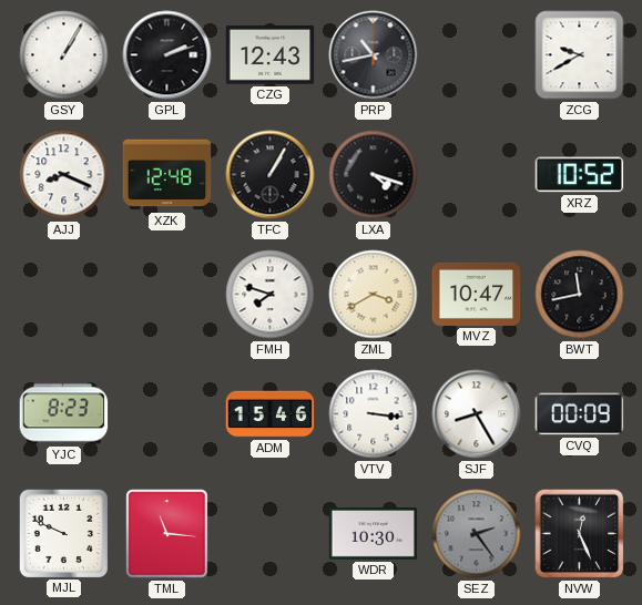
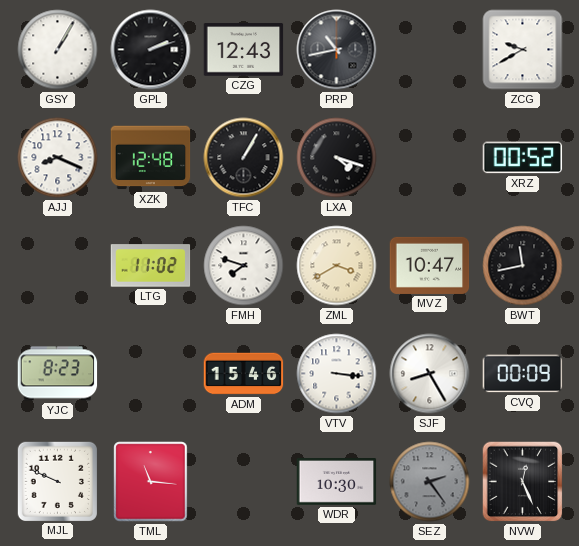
XRZ: 10:52 -> 00:52
LTG: none -> 11:02
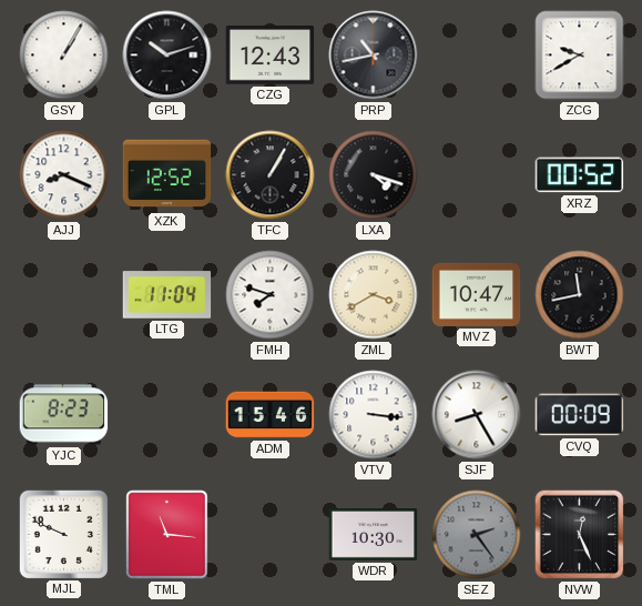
GPL: 2:12 -> 10:12
XZK: 12:48 -> 12:52
LTG: 11:02 -> 11:04
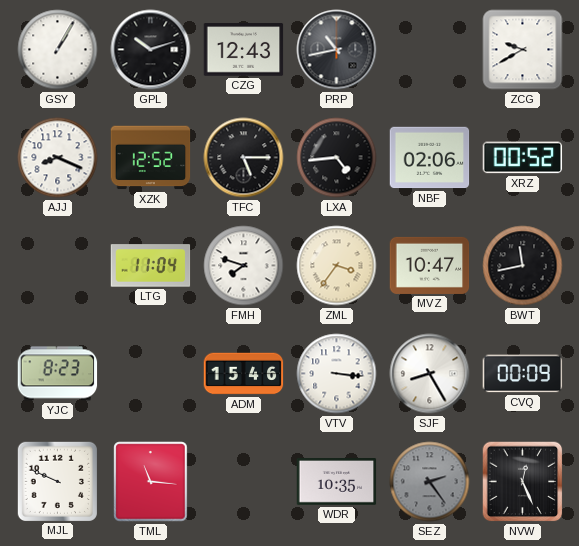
TFC: 1:05 -> 5:15
LXA: 4:18 -> 4:44
NBF: none -> 02:06
ZML: 3:40 -> 3:36
WDR: 10:30 -> 10:35
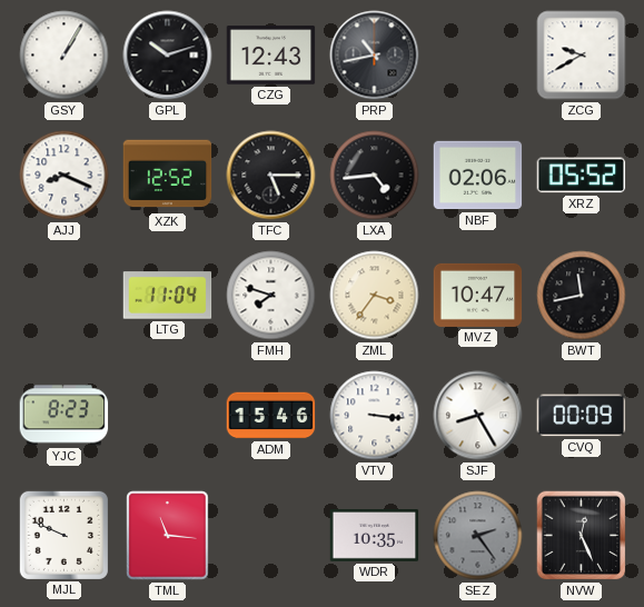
XRZ: 00:52 -> 05:52
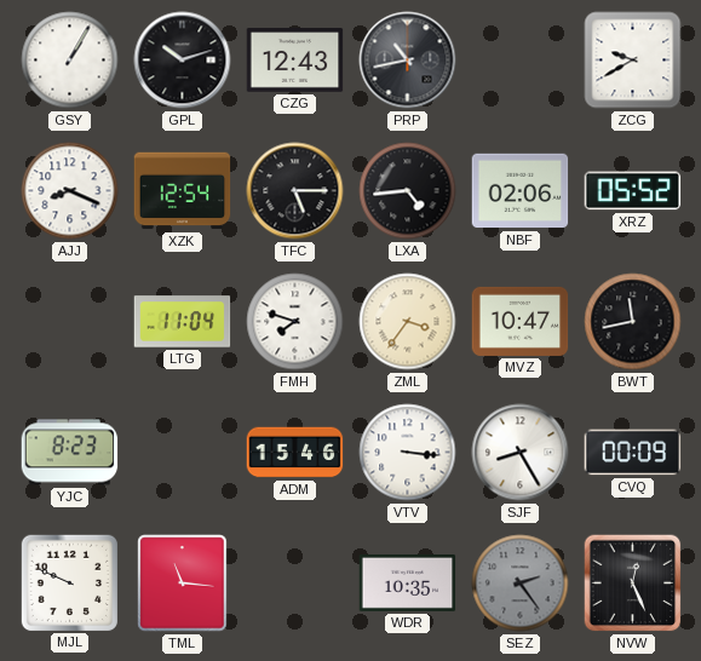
XZK: 12:52 -> 12:54
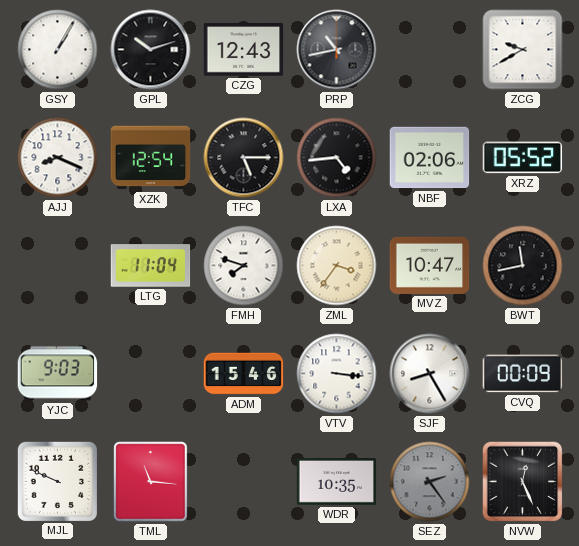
YJC: 8:23 -> 9:03
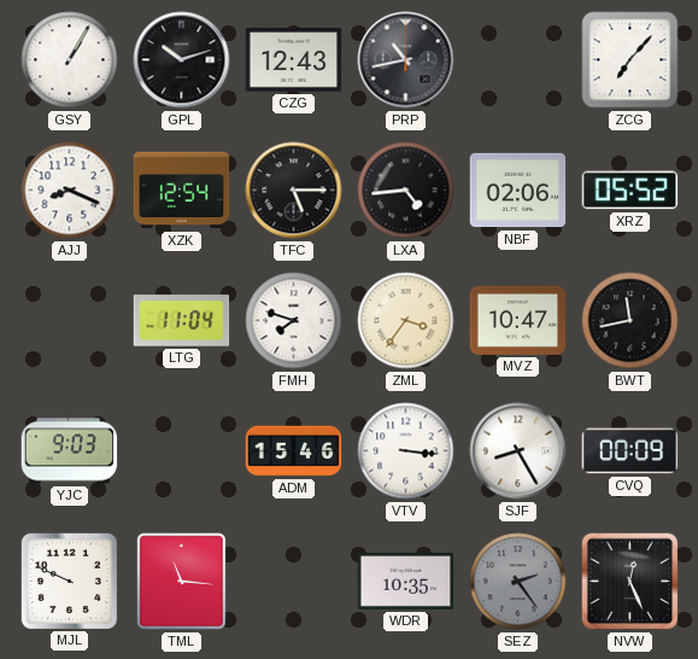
ZCG: 9:40 -> 7:07
